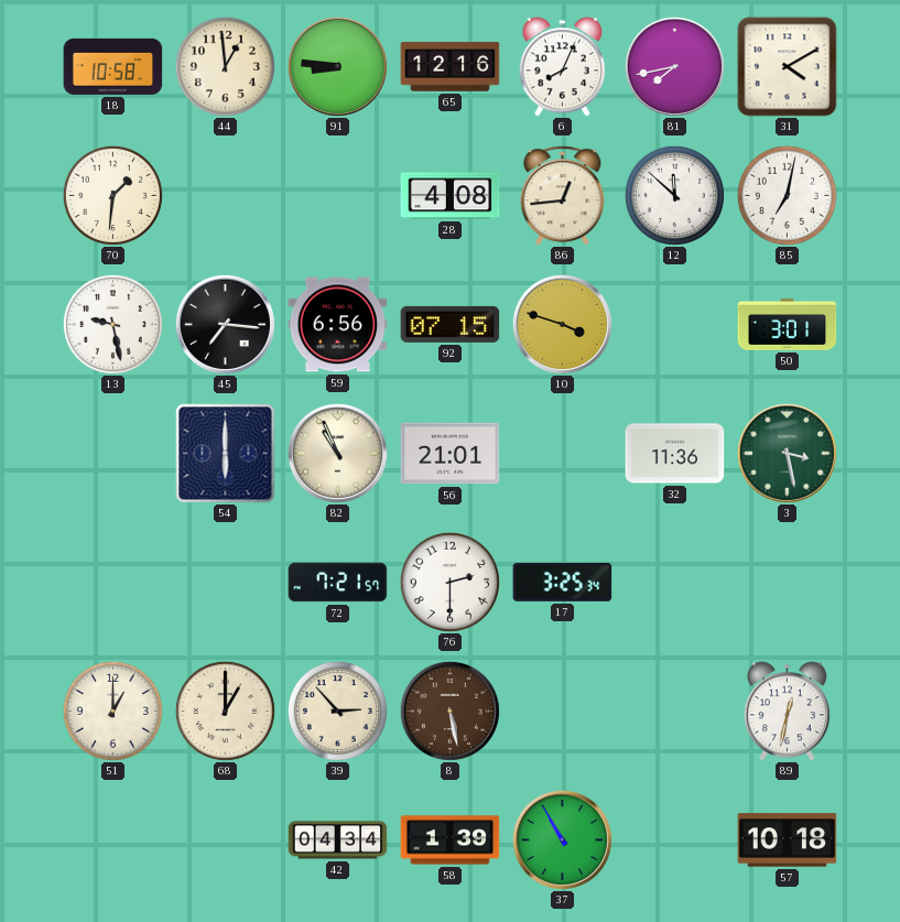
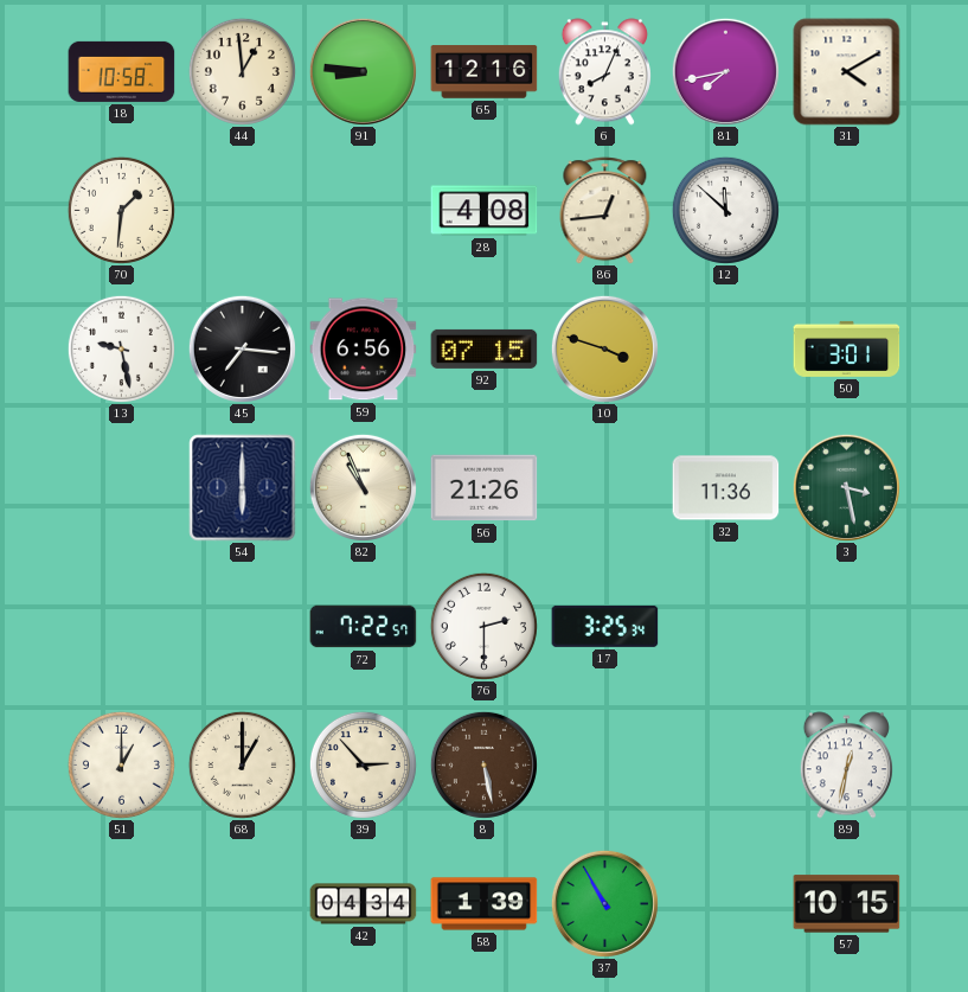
85: 7:02 -> none
56: 21:01 -> 21:26
72: 7:21 -> 7:22
57: 10:18 -> 10:15
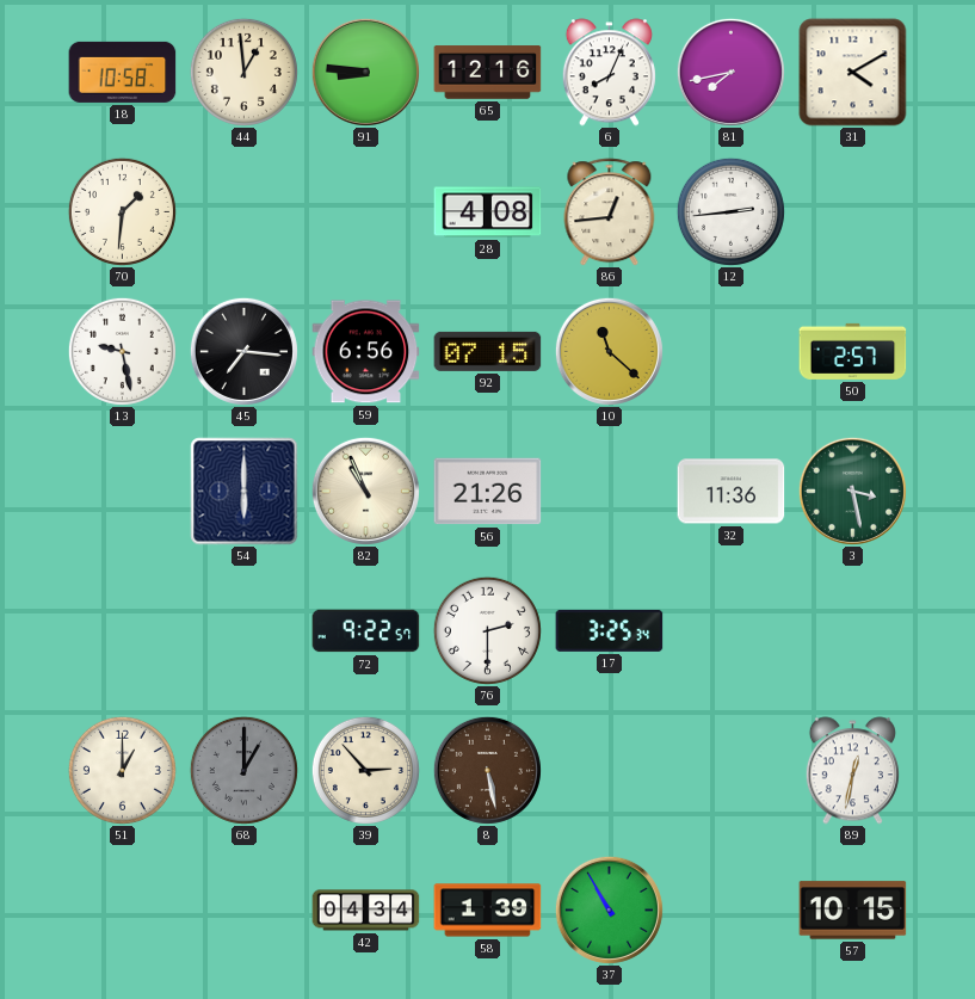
12: 11:52 -> 2:44
10: 3:48 -> 11:22
50: 3:01 -> 2:57
72: 7:22 -> 9:22
68 dial: cream -> grey
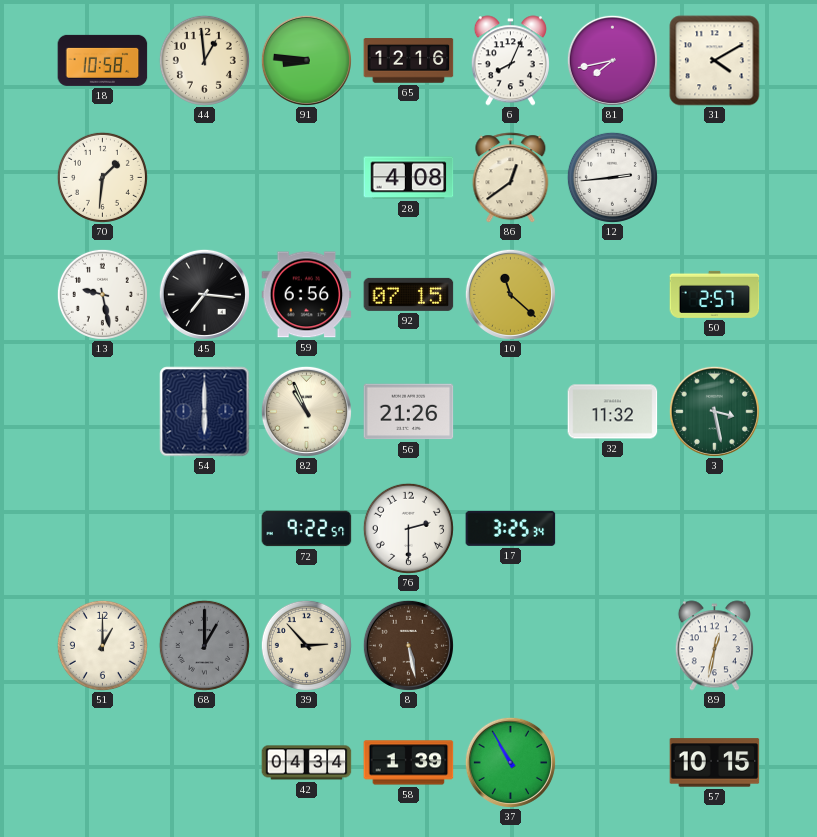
86: 12:44 -> 12:39
32: 11:36 -> 11:32
